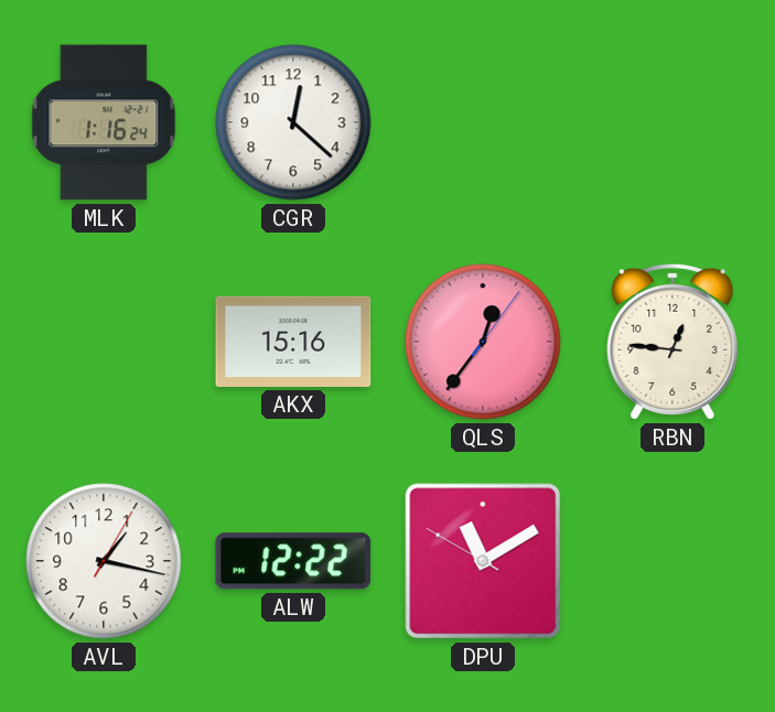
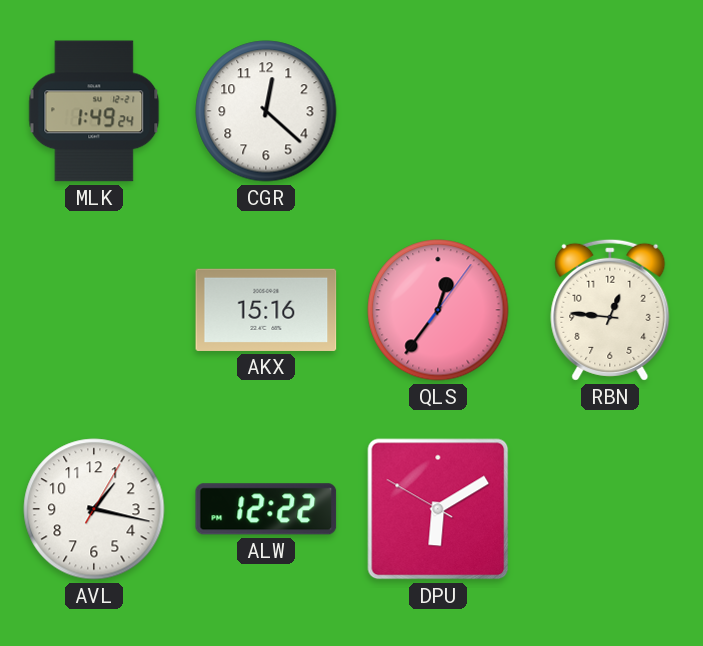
MLK: 1:16 -> 1:49
DPU: 11:09 -> 6:09
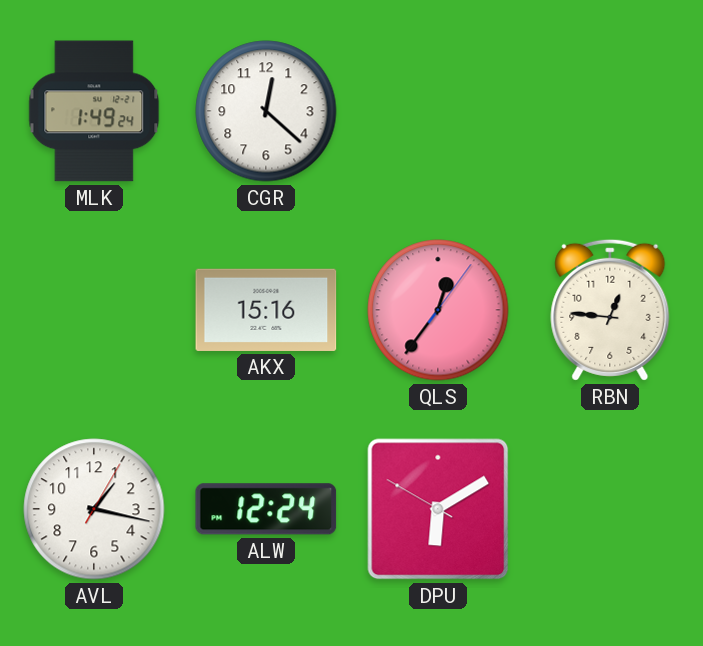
ALW: 12:22 -> 12:24
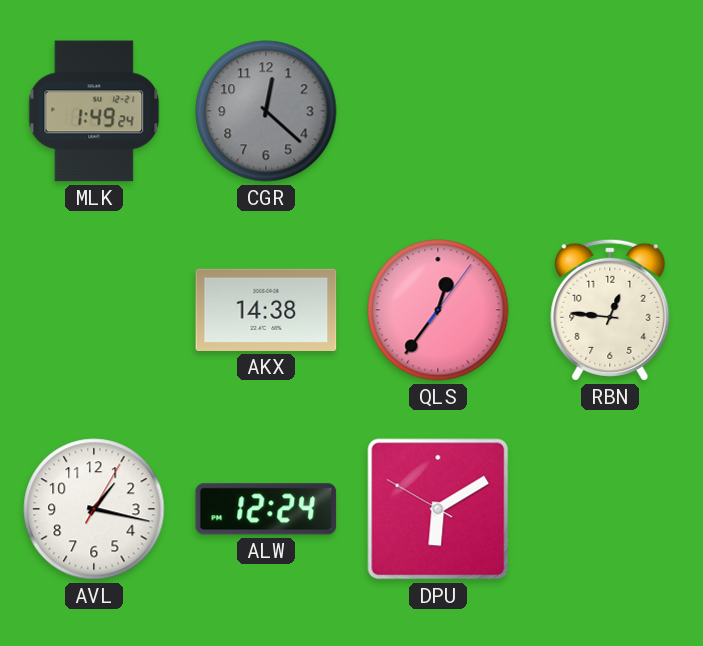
CGR dial: white -> grey
AKX: 15:16 -> 14:38
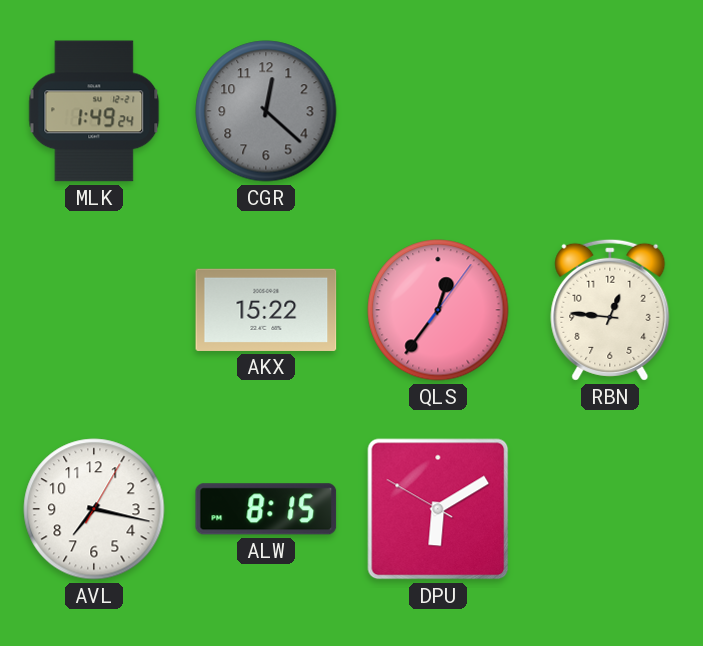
AKX: 14:38 -> 15:22
AVL: 1:17 -> 7:17
ALW: 12:24 -> 8:15
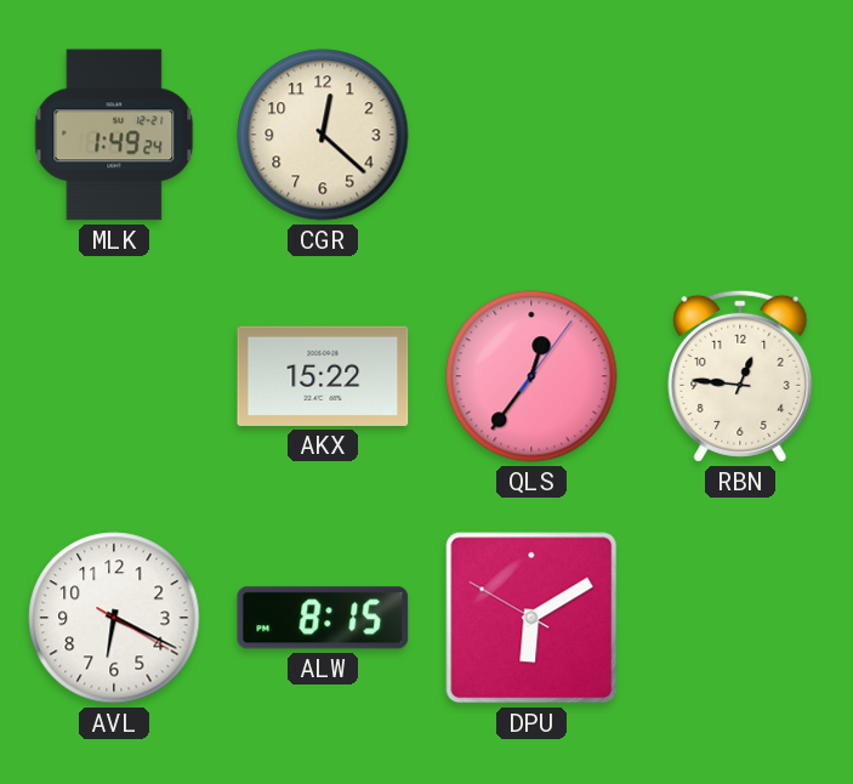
CGR dial: grey -> cream
AVL: 7:17 -> 6:19
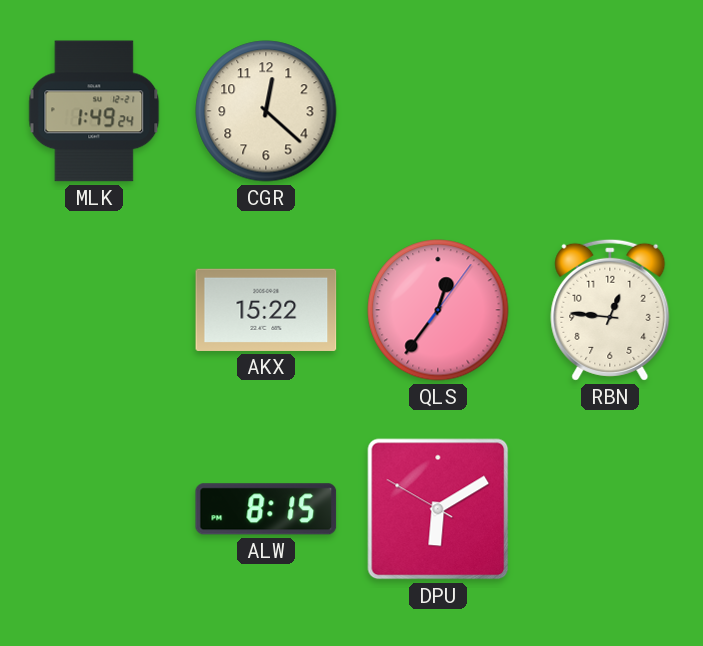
AVL: 6:19 -> none
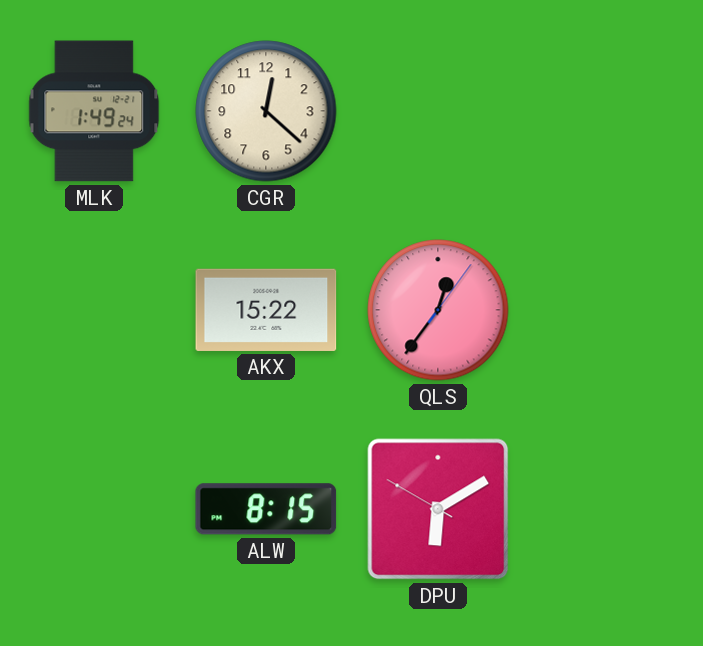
RBN: 12:46 -> none
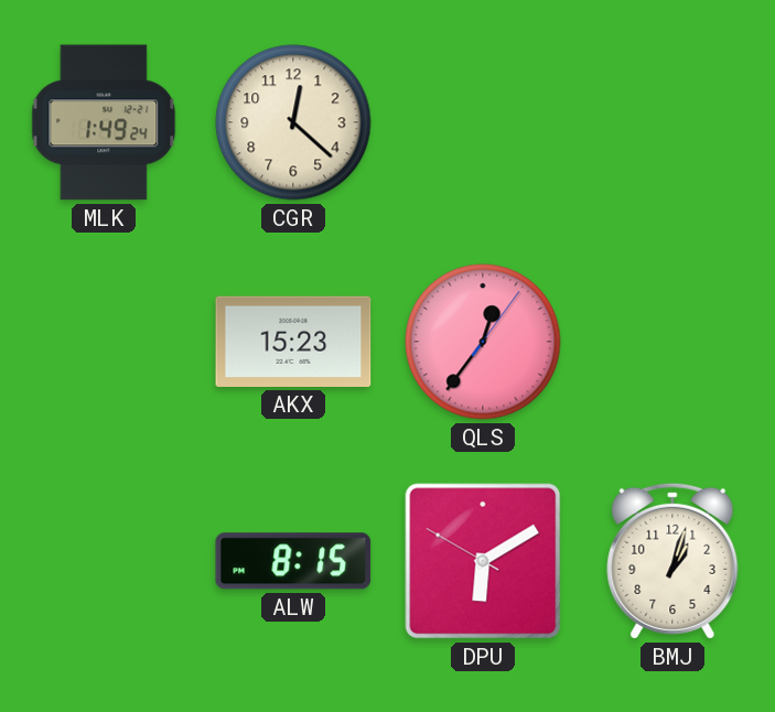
AKX: 15:22 -> 15:23
BMJ: none -> 1:03
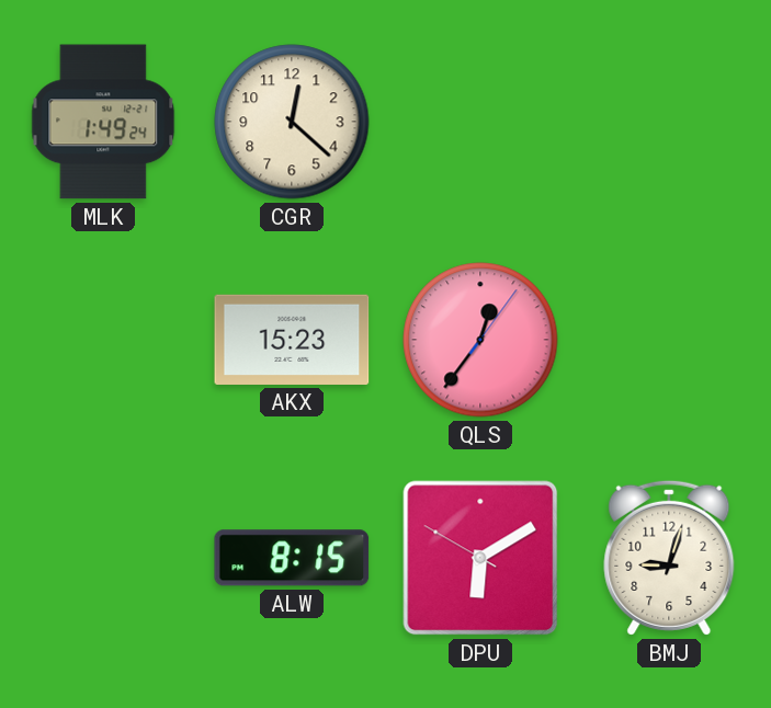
BMJ: 1:03 -> 9:03
